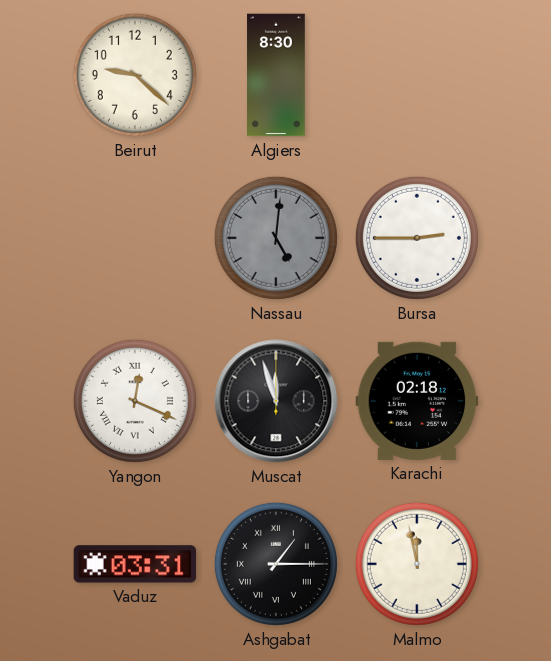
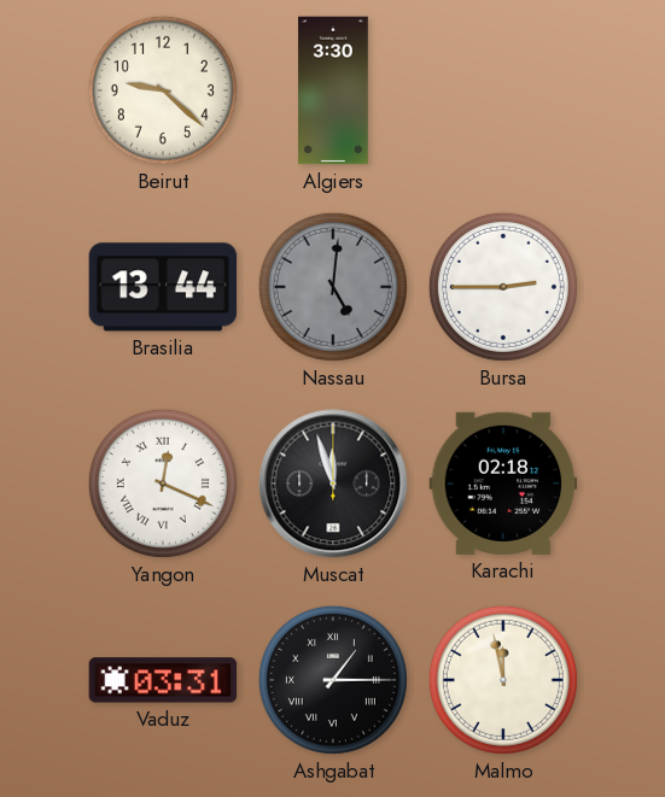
Algiers: 8:30 -> 3:30
Brasilia: none -> 13:44
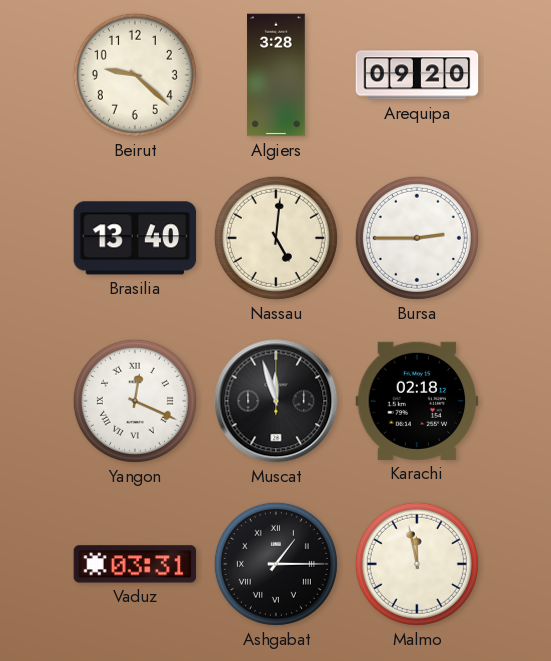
Algiers: 3:30 -> 3:28
Arequipa: none -> 09:20
Brasilia: 13:44 -> 13:40
Nassau dial: grey -> cream
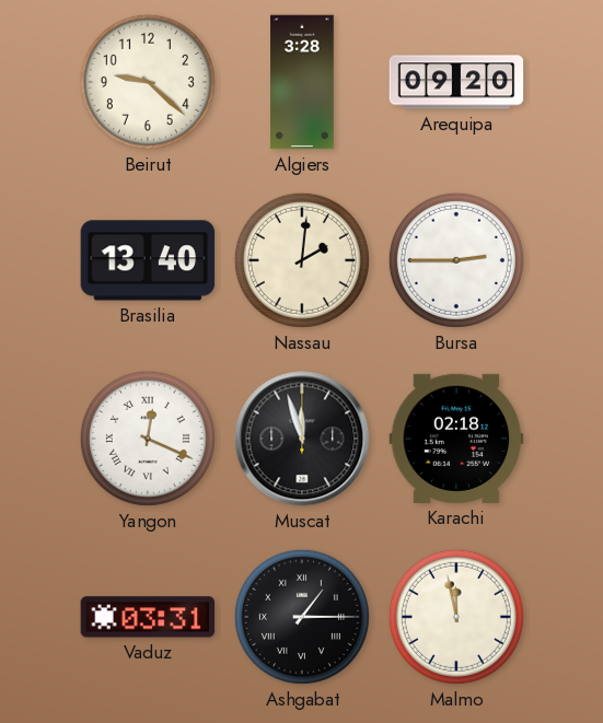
Nassau: 5:01 -> 2:01
